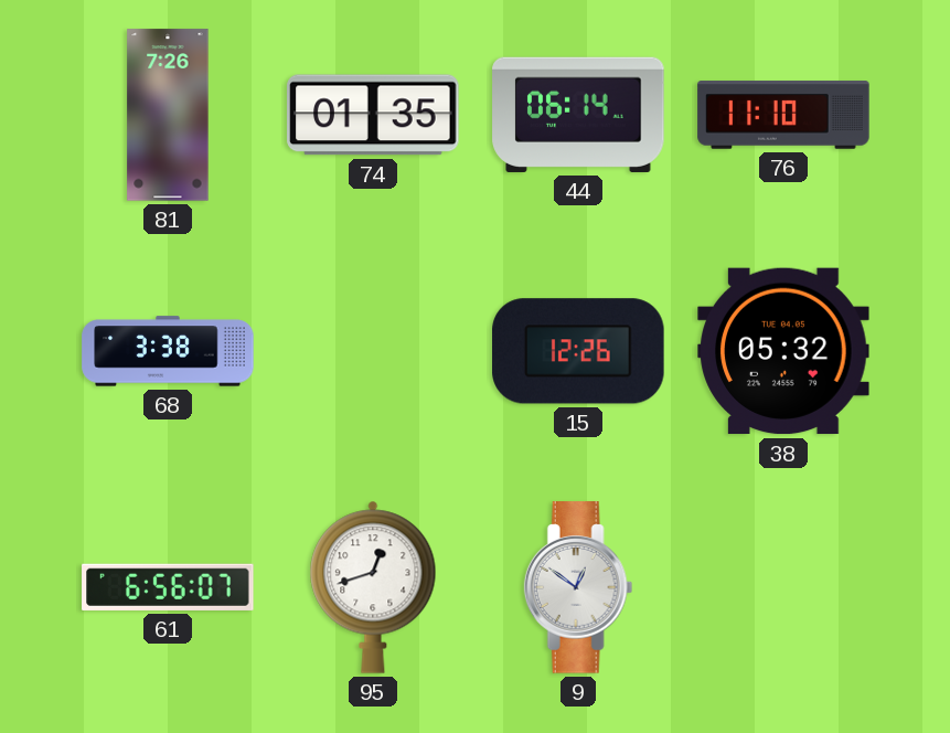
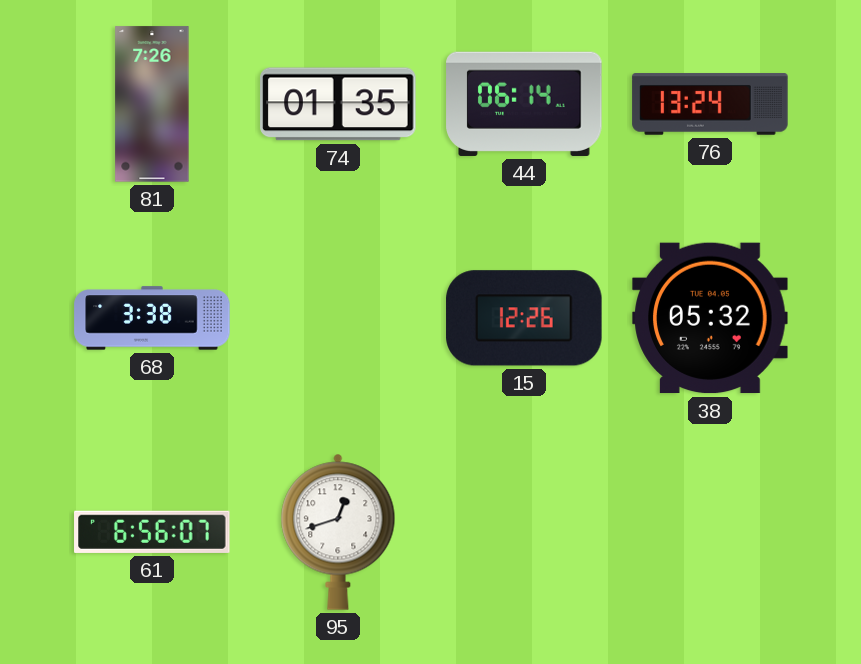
76: 11:10 -> 13:24
9: 12:51 -> none
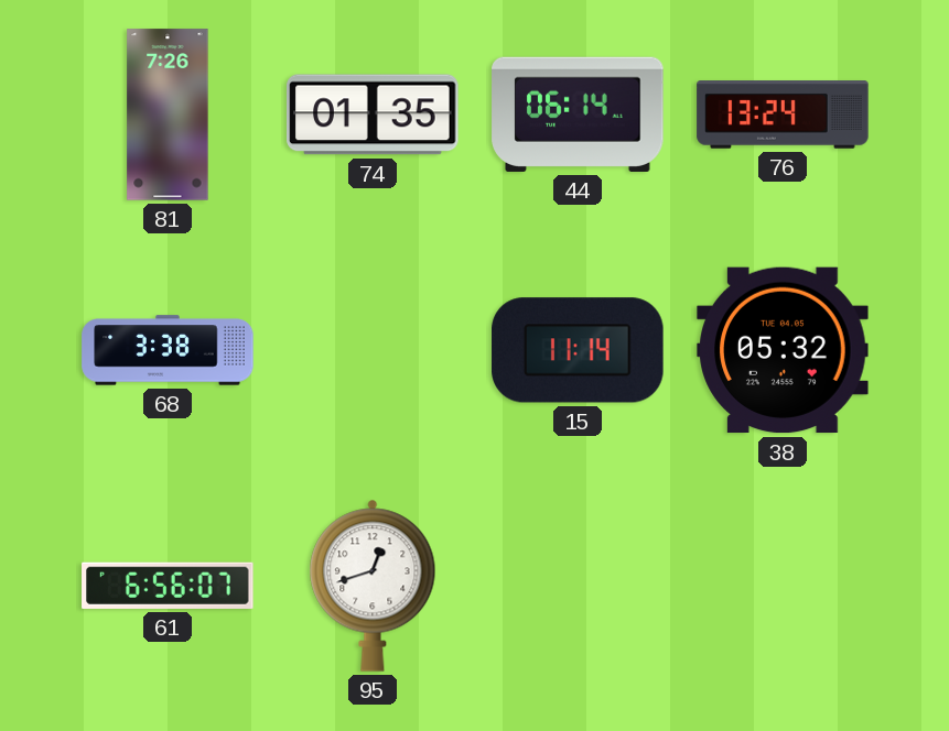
15: 12:26 -> 11:14
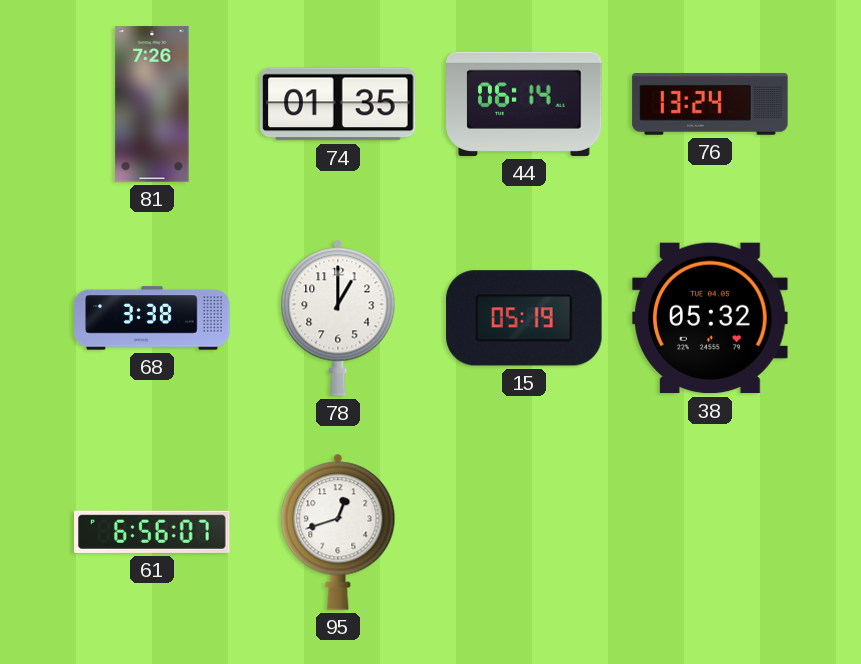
78: none -> 1:00
15: 11:14 -> 05:19
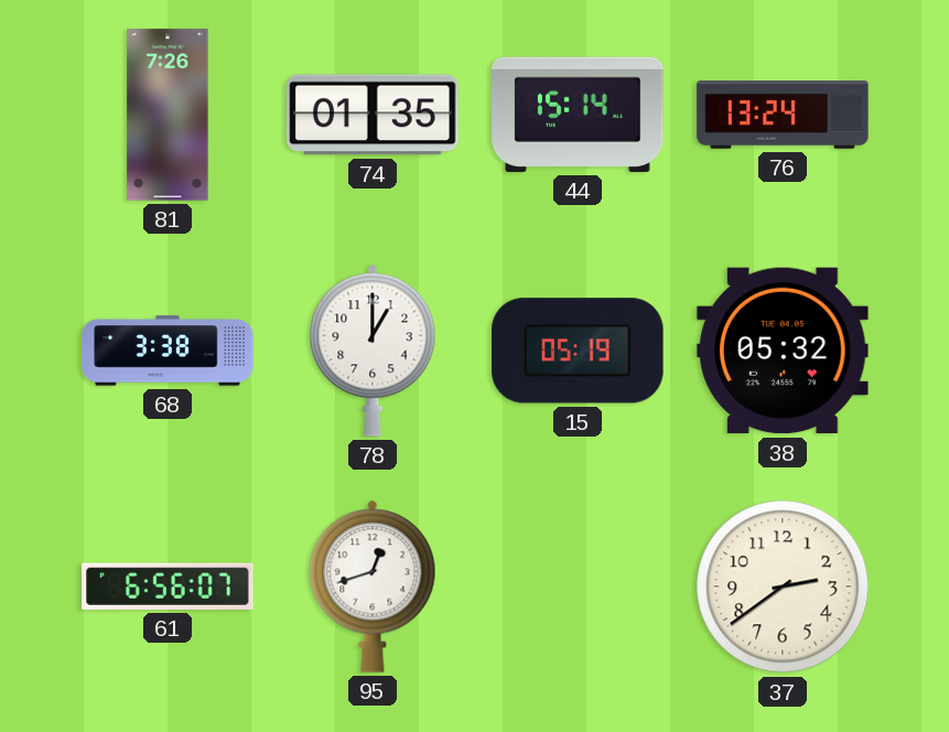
44: 06:14 -> 15:14
37: none -> 2:39
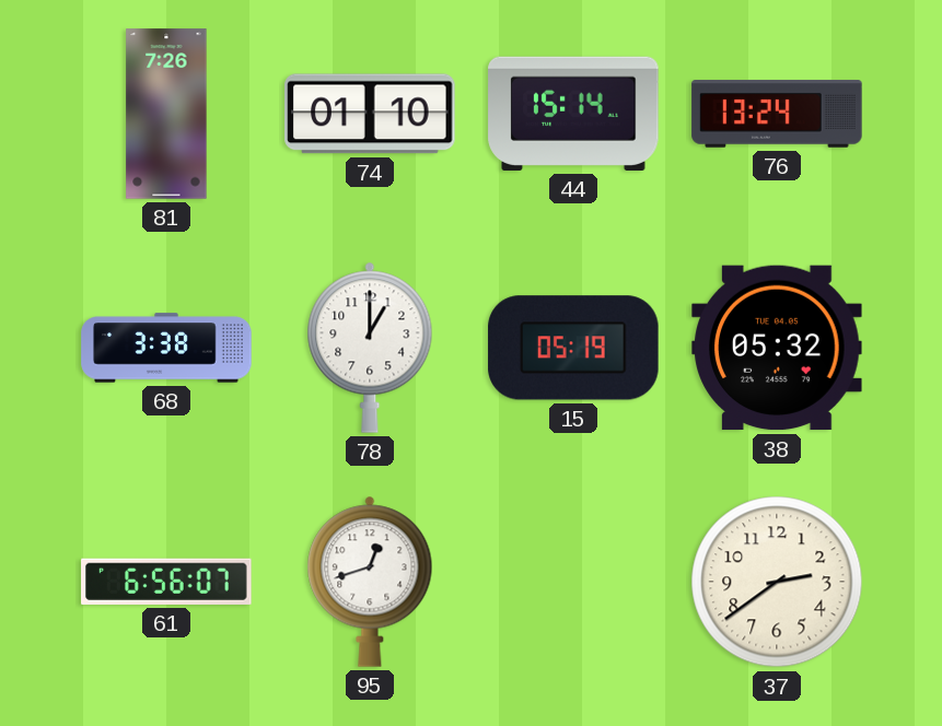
74: 01:35 -> 01:10
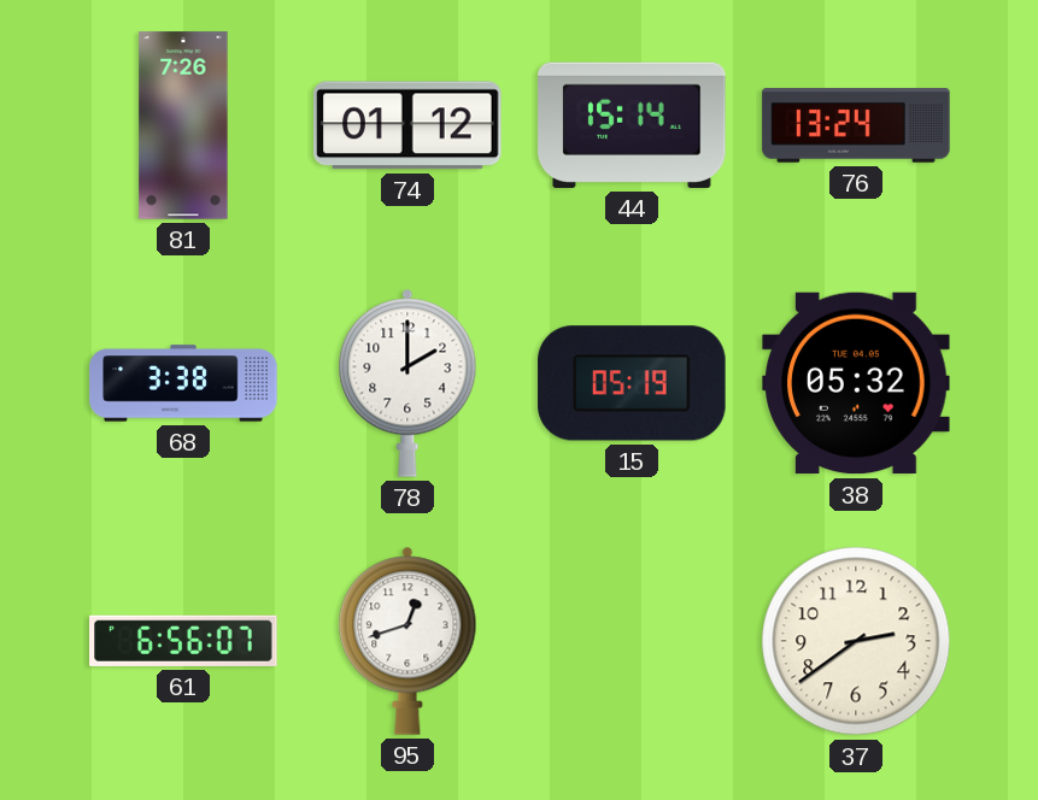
74: 01:10 -> 01:12
78: 1:00 -> 2:00
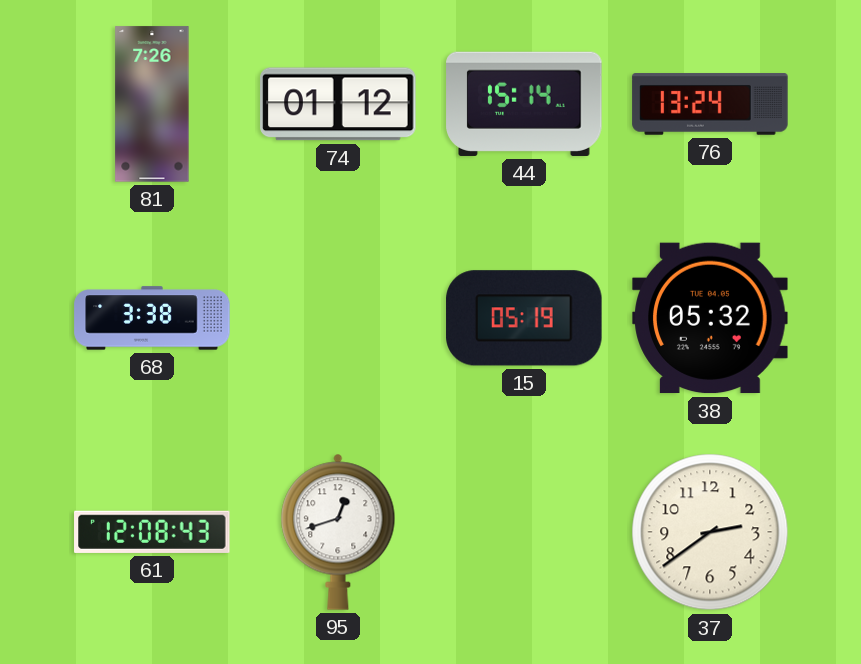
78: 2:00 -> none
61: 6:56 -> 12:08
